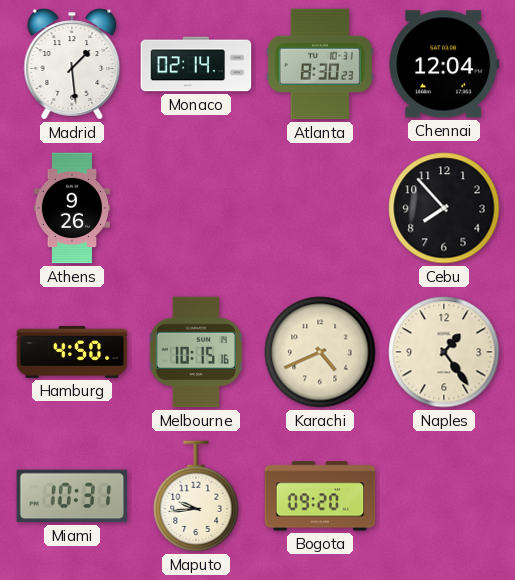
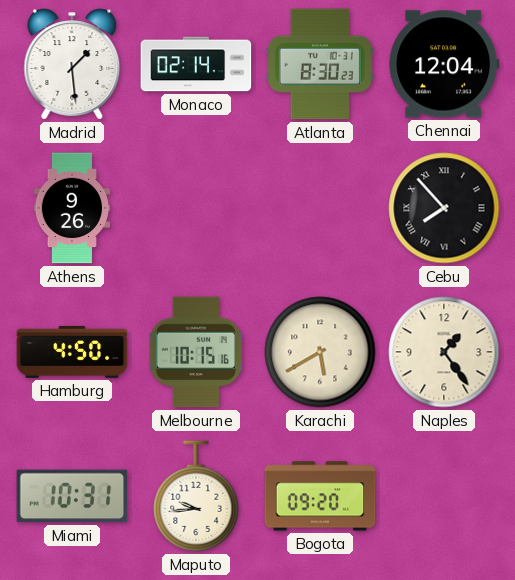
Cebu numerals: Arabic -> Roman
Karachi: 4:41 -> 5:40
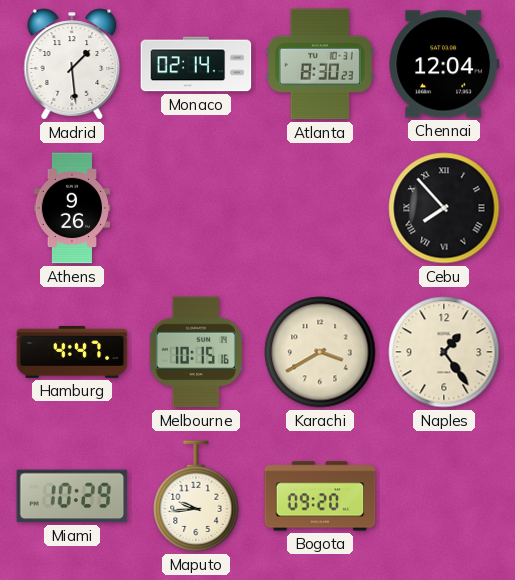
Hamburg: 4:50 -> 4:47
Karachi: 5:40 -> 3:40
Miami: 10:31 -> 10:29
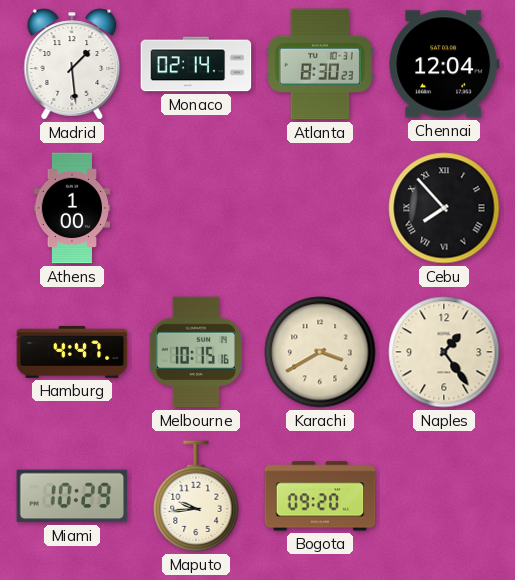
Athens: 9:26 -> 1:00
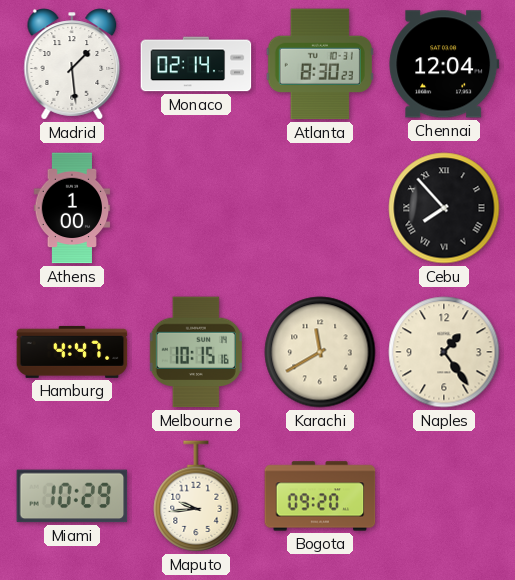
Karachi: 3:40 -> 11:40
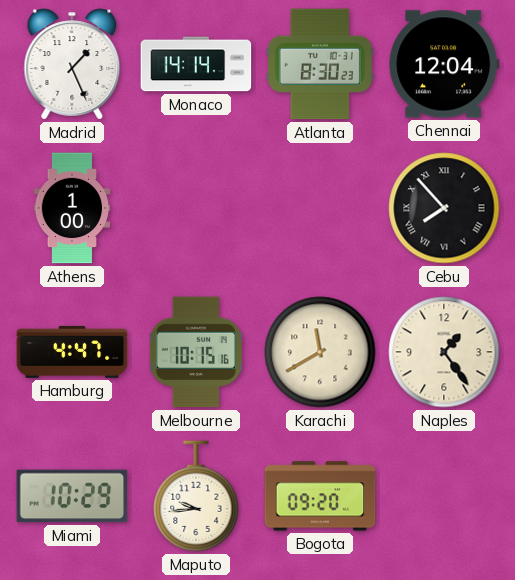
Madrid: 1:29 -> 1:26
Monaco: 02:14 -> 14:14
